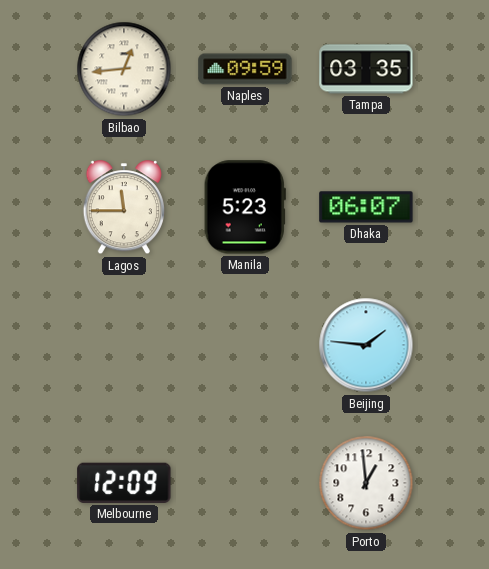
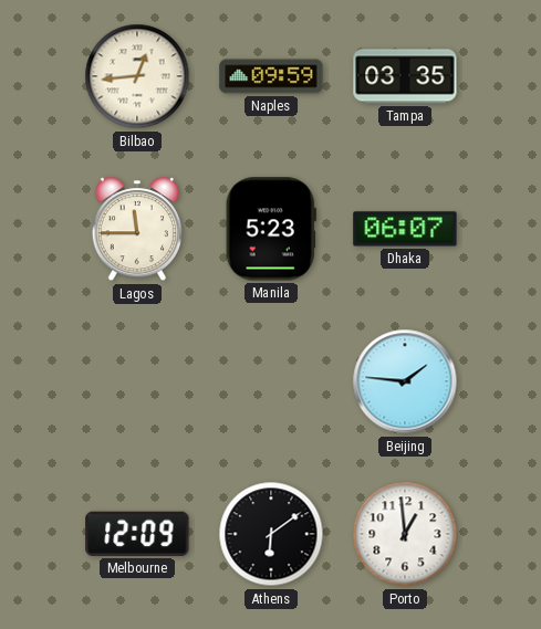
Athens: none -> 6:09
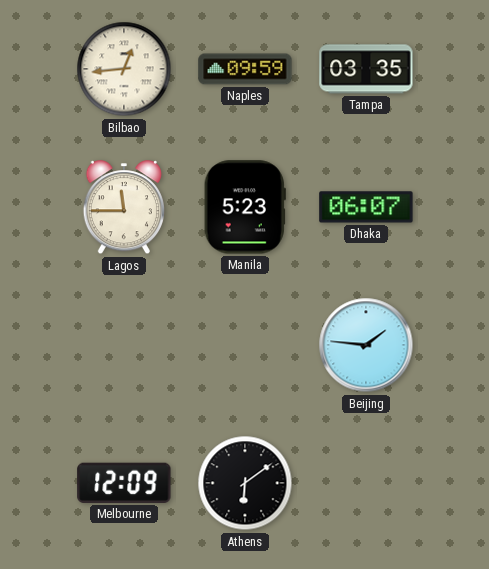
Porto: 12:59 -> none
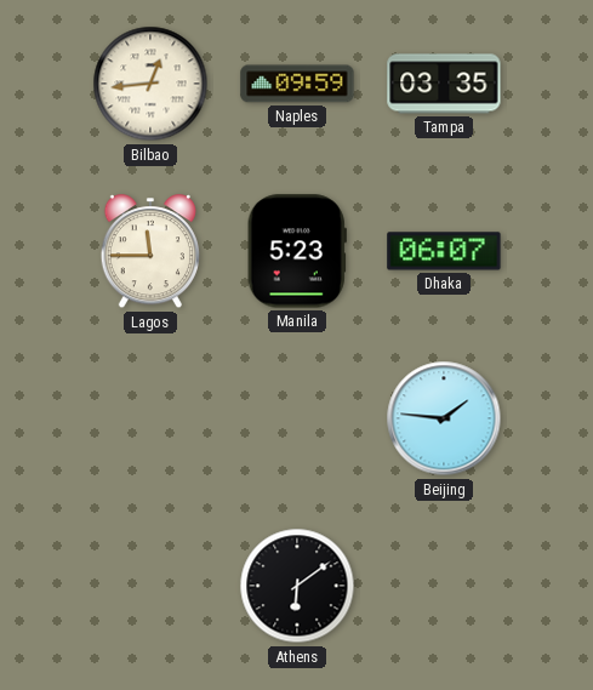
Melbourne: 12:09 -> none
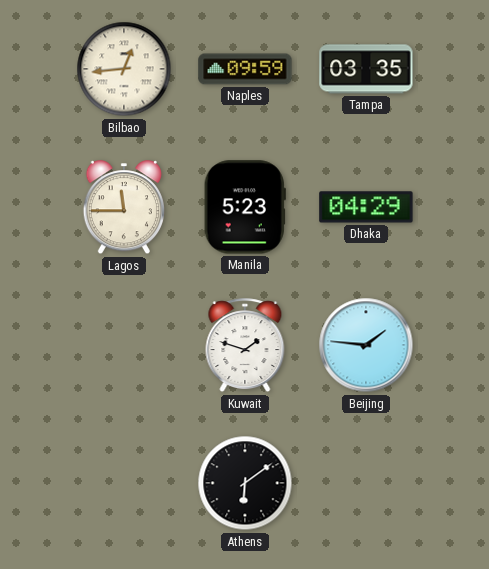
Dhaka: 06:07 -> 04:29
Kuwait: none -> 1:48
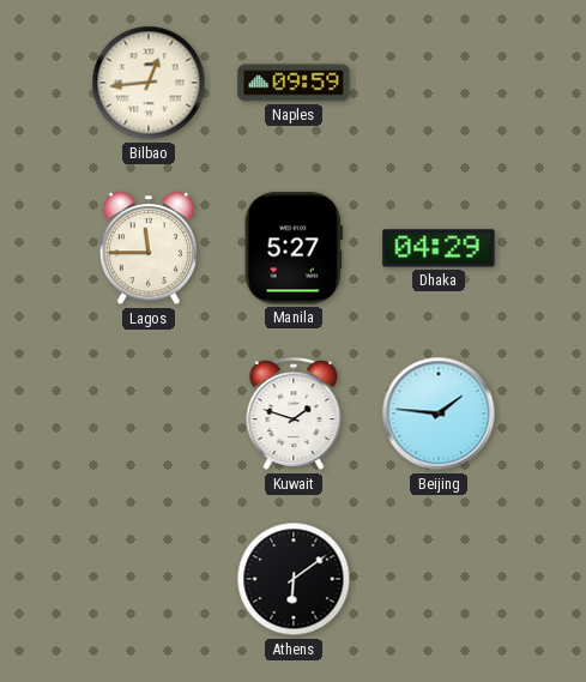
Tampa: 03:35 -> none
Manila: 5:23 -> 5:27
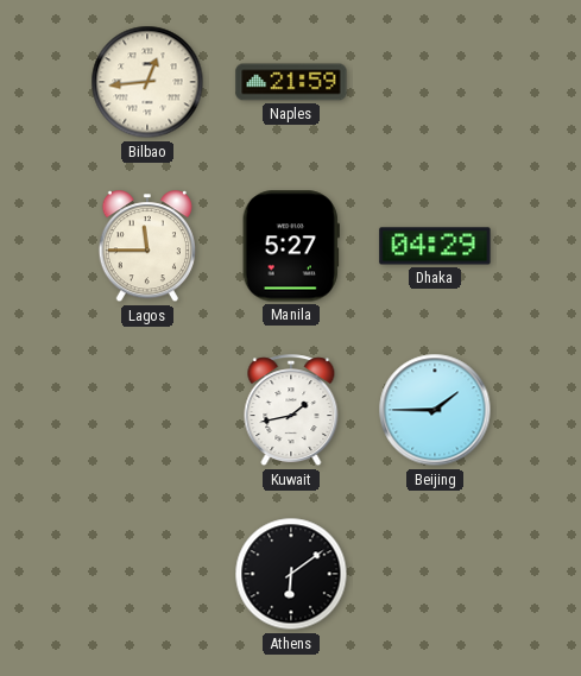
Naples: 09:59 -> 21:59
Kuwait: 1:48 -> 1:43
Beijing: 1:46 -> 1:45
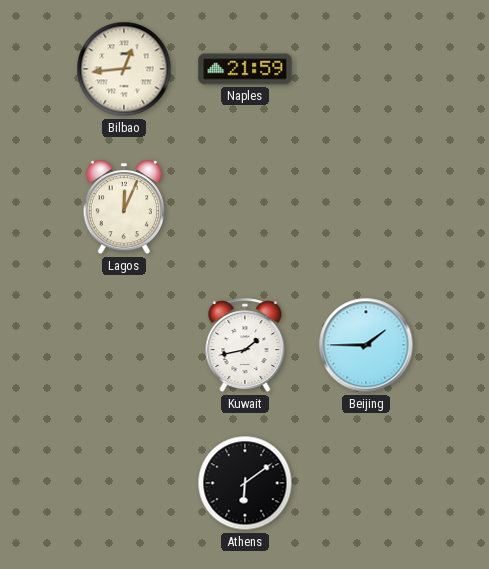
Lagos: 11:45 -> 12:04
Manila: 5:27 -> none
Dhaka: 04:29 -> none
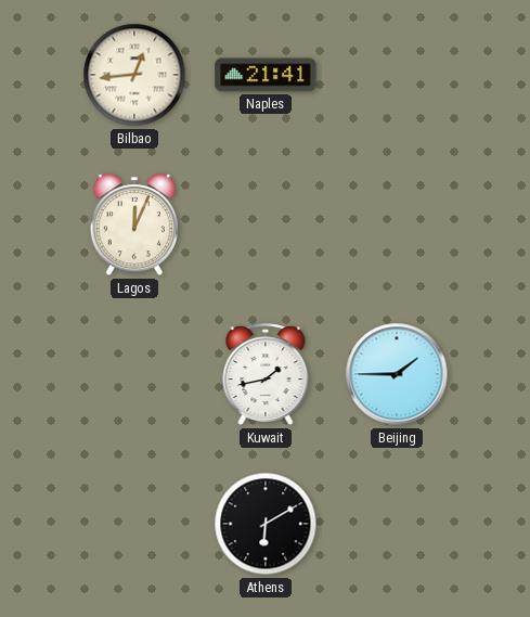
Naples: 21:59 -> 21:41
Athens: 6:09 -> 6:10
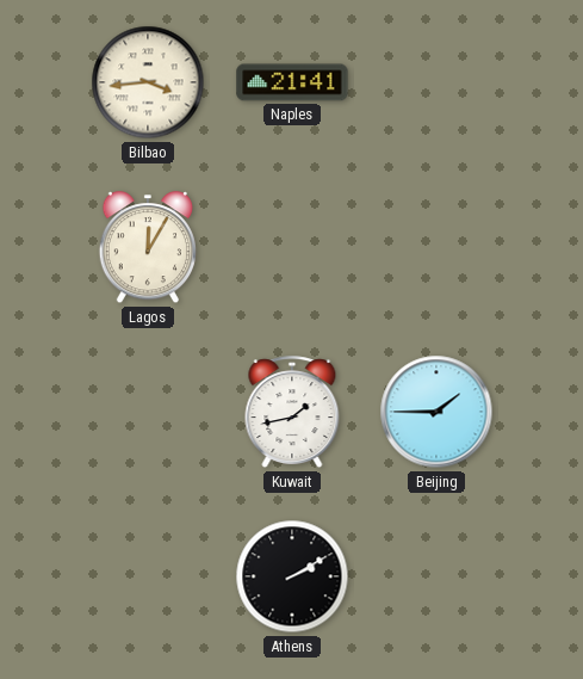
Bilbao: 12:44 -> 3:44
Lagos: 12:04 -> 12:05
Athens: 6:10 -> 2:10
